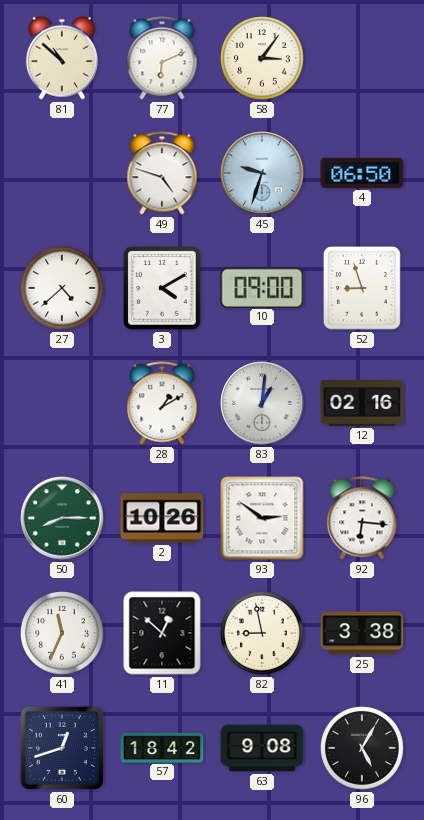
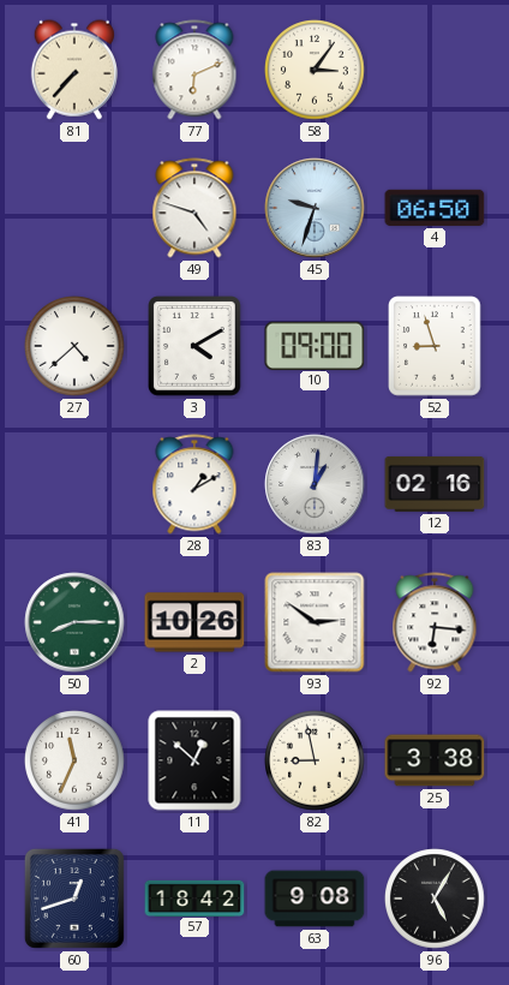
81: 10:52 -> 7:37
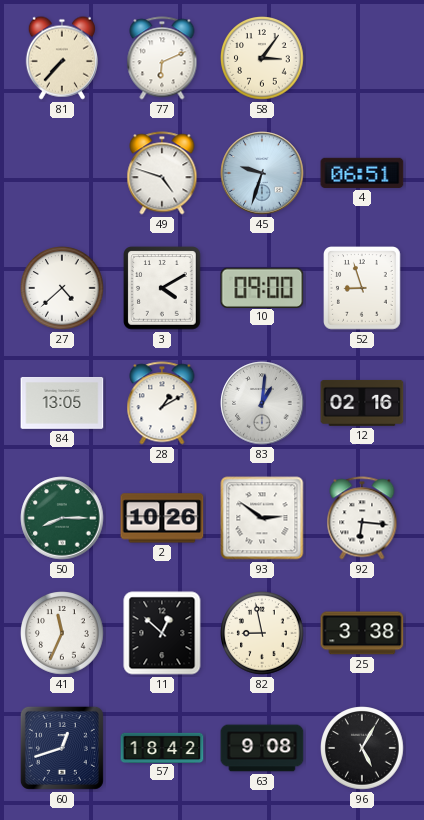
4: 06:50 -> 06:51
84: none -> 13:05
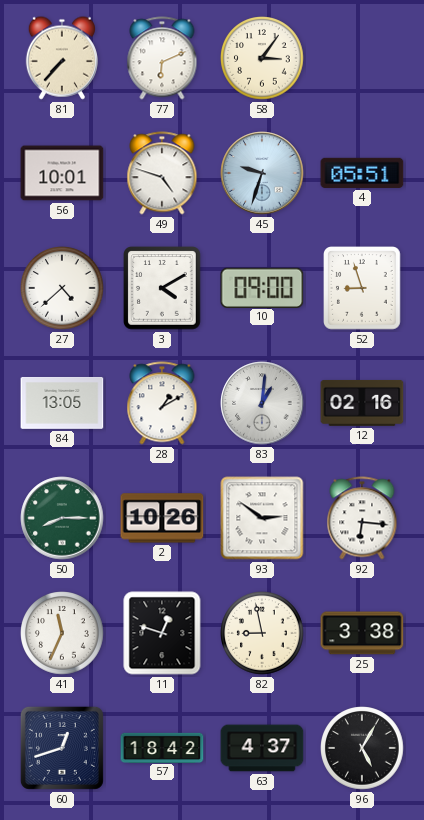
56: none -> 10:01
4: 06:51 -> 05:51
11: 12:52 -> 12:48
63: 9:08 -> 4:37
